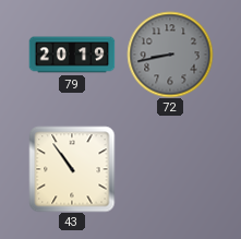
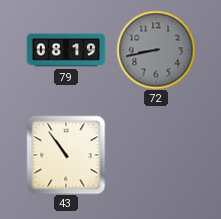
79: 20:19 -> 08:19
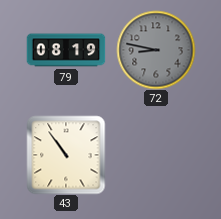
72: 8:43 -> 8:47
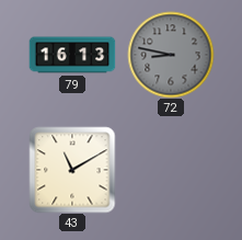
79: 08:19 -> 16:13
43: 10:54 -> 11:10
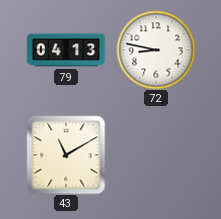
79: 16:13 -> 04:13
72 dial: grey -> white
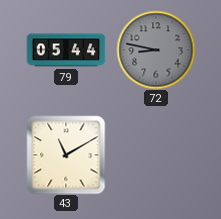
79: 04:13 -> 05:44
72 dial: white -> grey
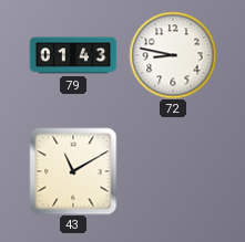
79: 05:44 -> 01:43
72 dial: grey -> white
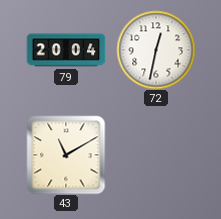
79: 01:43 -> 20:04
72: 8:47 -> 12:32
